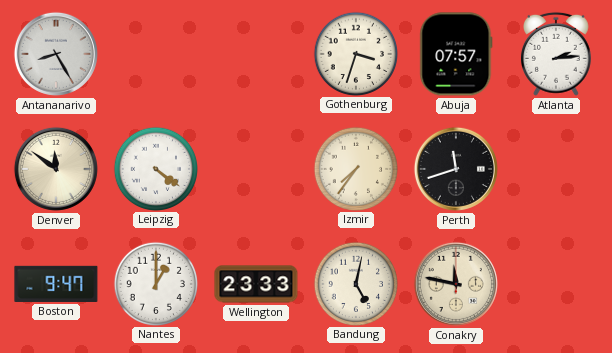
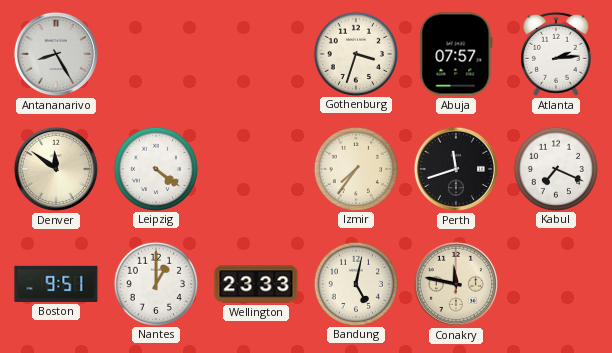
Kabul: none -> 7:19
Boston: 9:47 -> 9:51
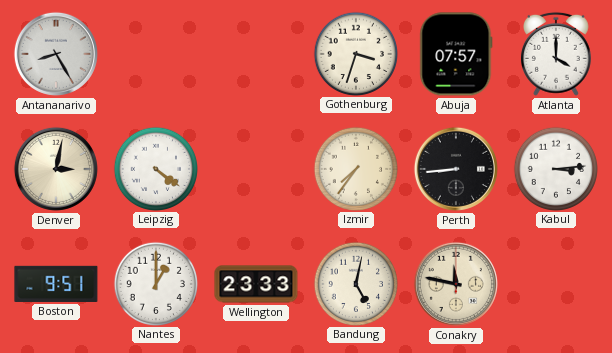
Atlanta: 2:14 -> 4:00
Denver: 11:51 -> 3:02
Perth: 11:42 -> 8:44
Kabul: 7:19 -> 3:14
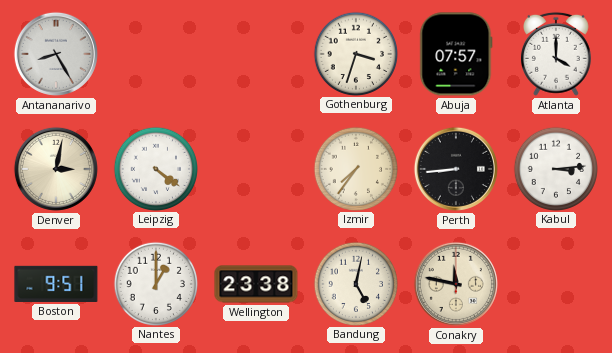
Wellington: 23:33 -> 23:38
